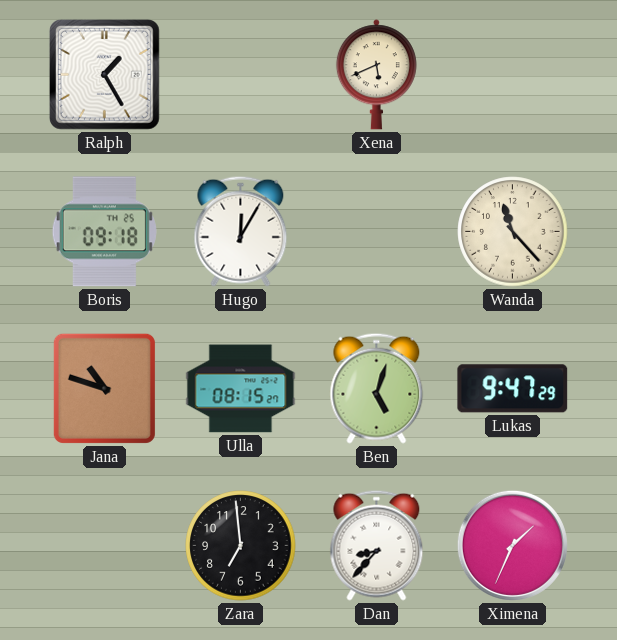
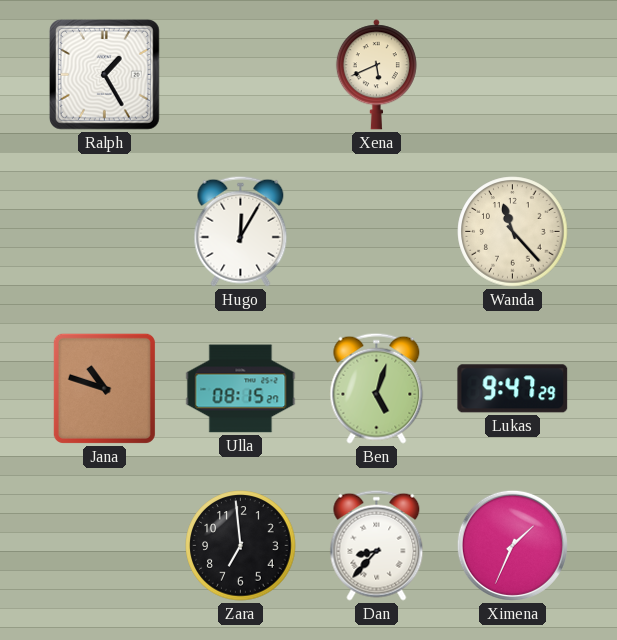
Boris: 09:18 -> none
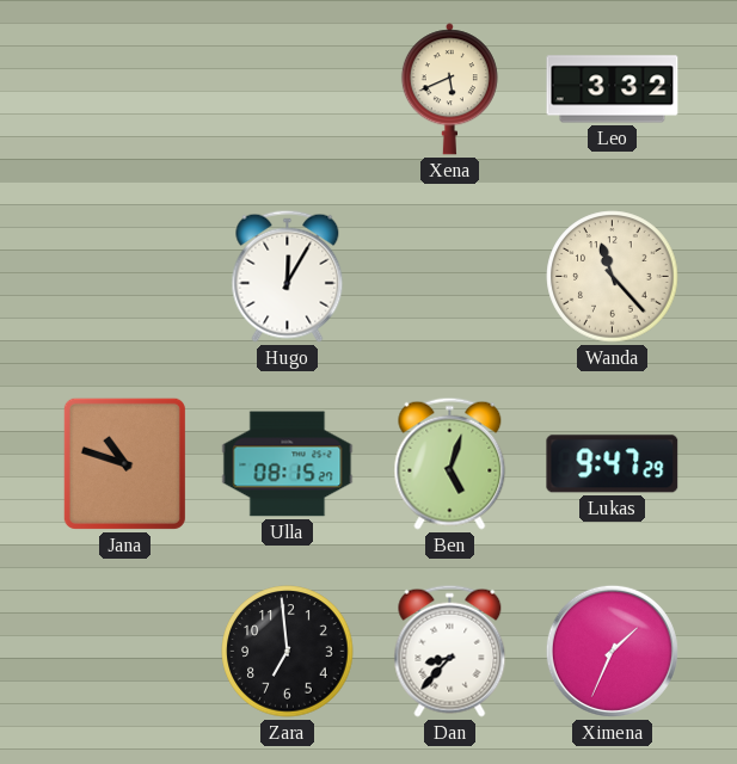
Ralph: 1:25 -> none
Leo: none -> 3:32
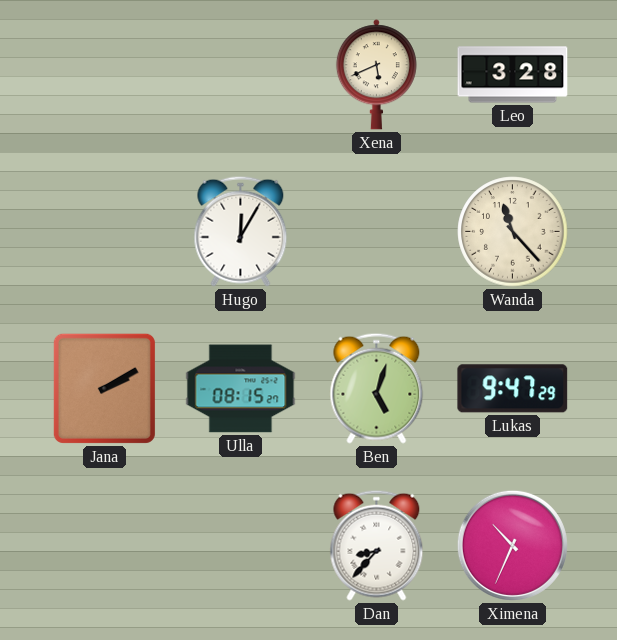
Leo: 3:32 -> 3:28
Jana: 10:48 -> 2:10
Zara: 6:59 -> none
Ximena: 1:34 -> 10:34
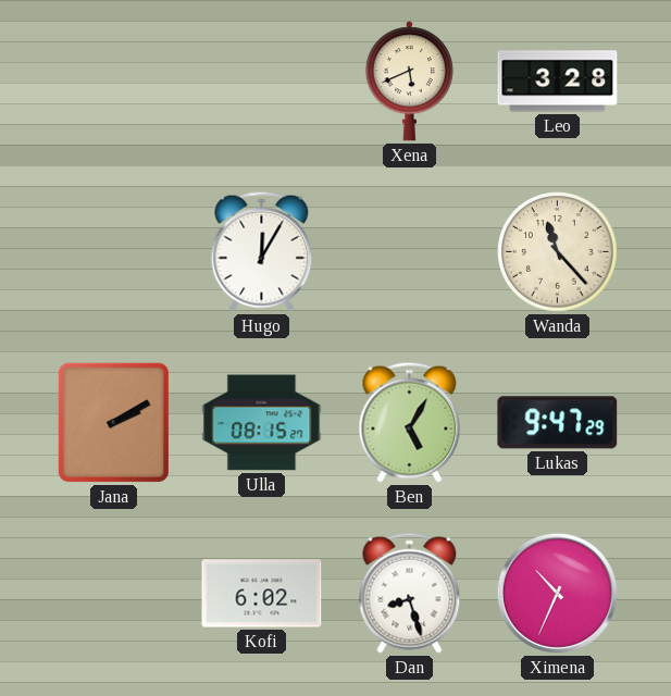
Ben: 5:03 -> 5:05
Kofi: none -> 6:02
Dan: 8:37 -> 8:27
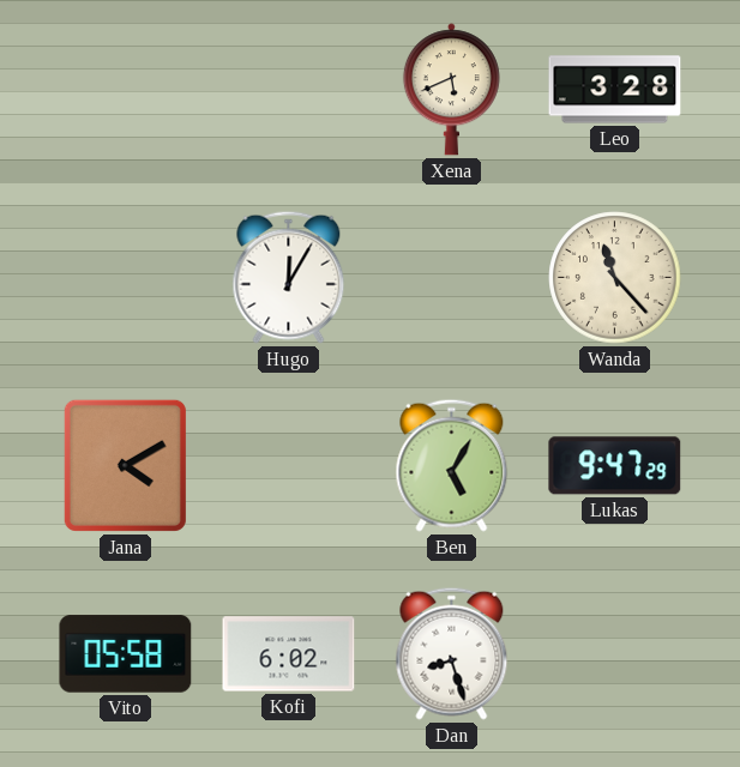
Jana: 2:10 -> 4:10
Ulla: 08:15 -> none
Vito: none -> 05:58
Ximena: 10:34 -> none
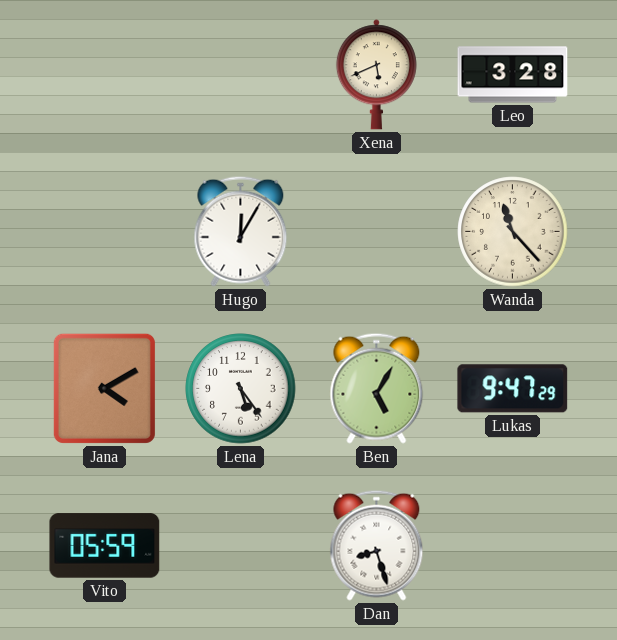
Lena: none -> 5:24
Vito: 05:58 -> 05:59
Kofi: 6:02 -> none
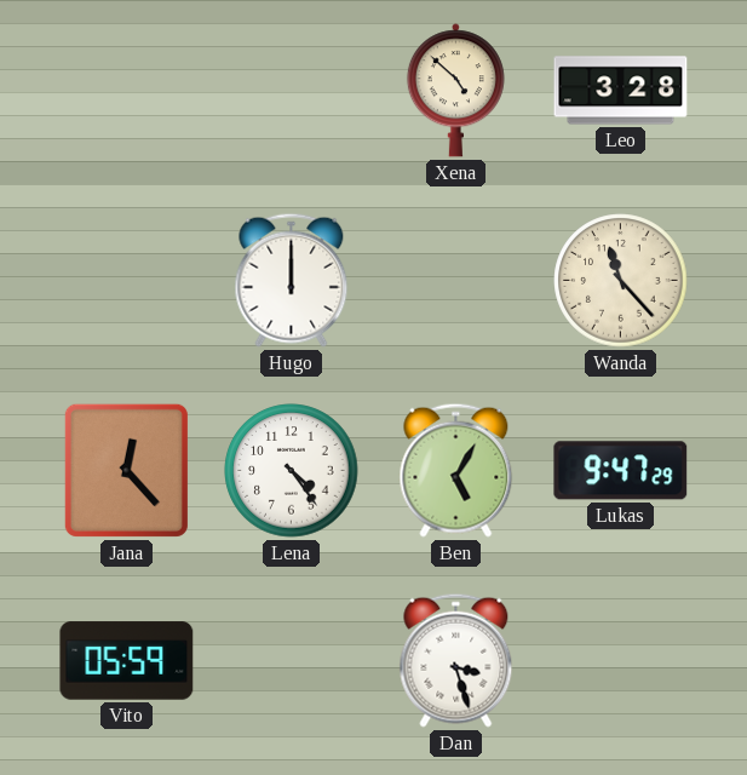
Xena: 5:41 -> 4:52
Hugo: 12:05 -> 12:00
Jana: 4:10 -> 12:23
Lena: 5:24 -> 4:24
Dan: 8:27 -> 3:27
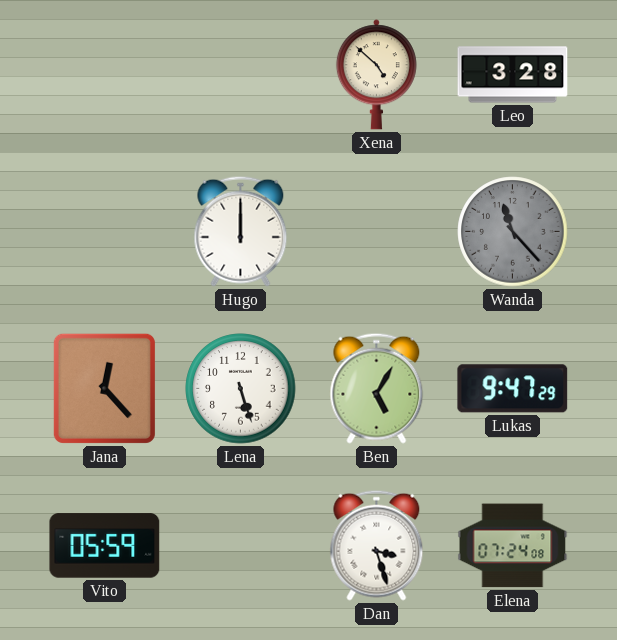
Wanda dial: cream -> grey
Lena: 4:24 -> 5:27
Elena: none -> 07:24
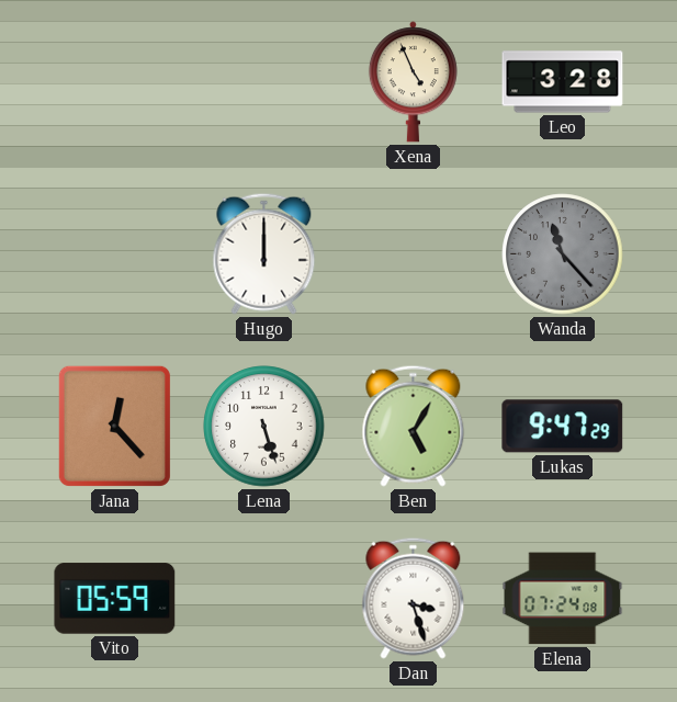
Xena: 4:52 -> 4:56
